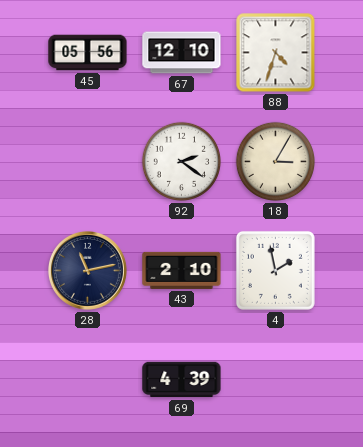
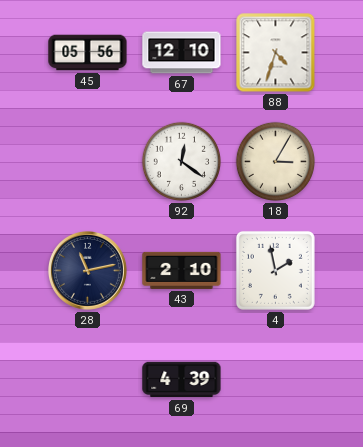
92: 2:21 -> 12:21
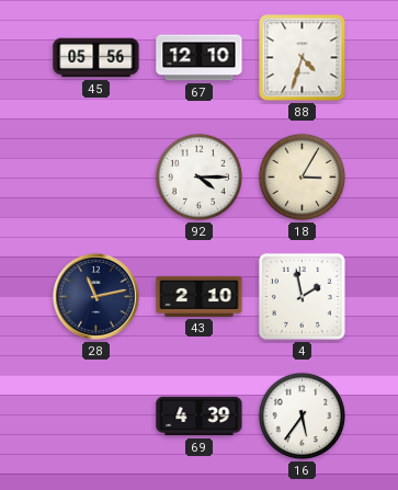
92: 12:21 -> 4:15
16: none -> 5:36
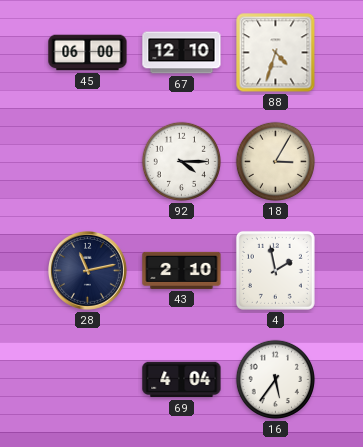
45: 05:56 -> 06:00
69: 4:39 -> 4:04
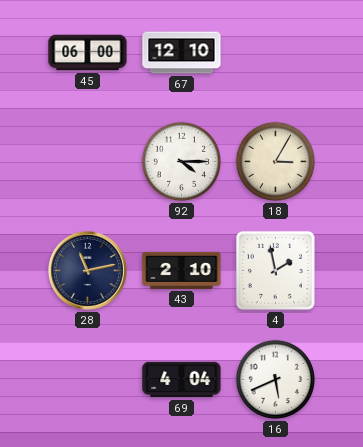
88: 4:33 -> none
16: 5:36 -> 5:41
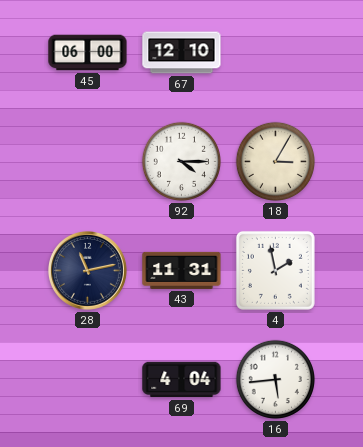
43: 2:10 -> 11:31
16: 5:41 -> 5:44
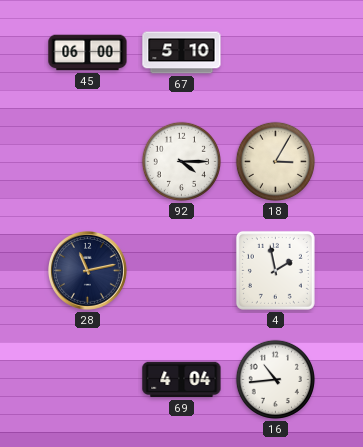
67: 12:10 -> 5:10
43: 11:31 -> none
16: 5:44 -> 10:44
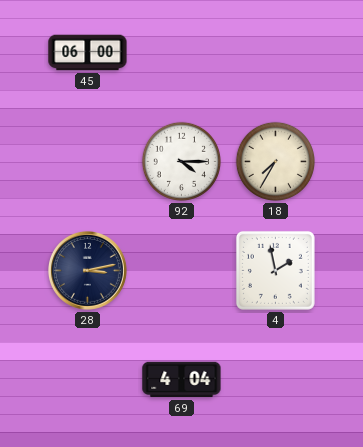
67: 5:10 -> none
18: 3:05 -> 7:35
28: 11:13 -> 3:13
16: 10:44 -> none
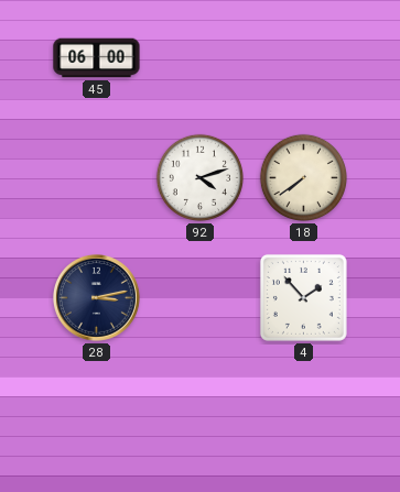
92: 4:15 -> 4:12
18: 7:35 -> 7:39
4: 1:58 -> 1:53
69: 4:04 -> none
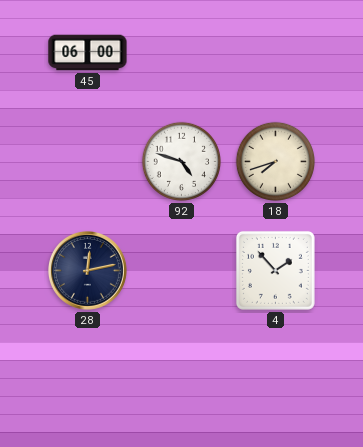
92: 4:12 -> 4:48
18: 7:39 -> 7:42
28: 3:13 -> 12:13
